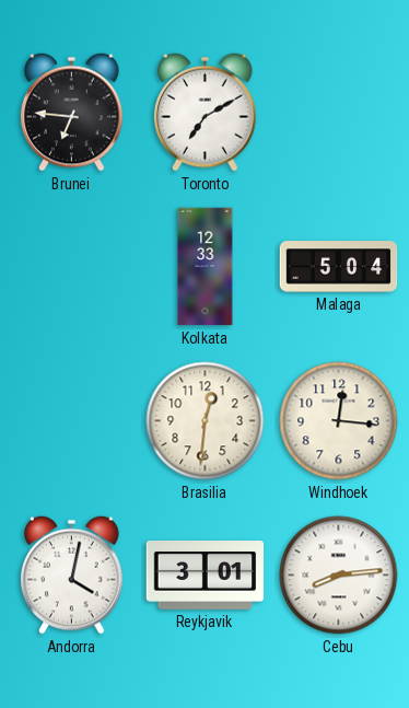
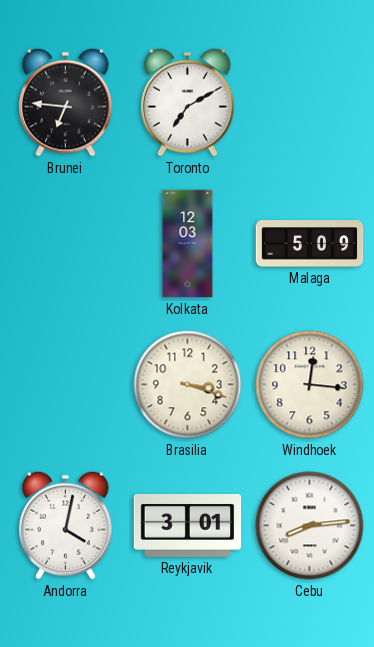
Kolkata: 12:33 -> 12:03
Malaga: 5:04 -> 5:09
Brasilia: 12:31 -> 3:18
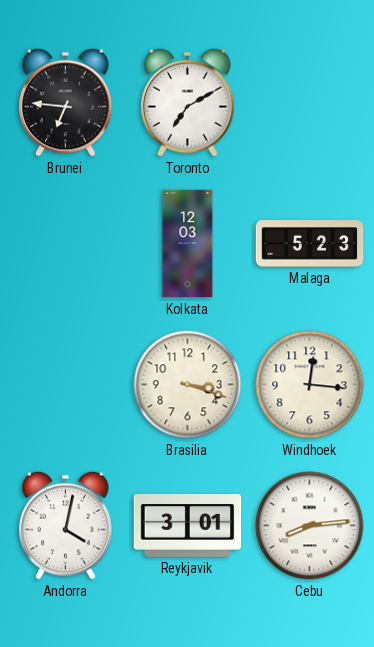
Malaga: 5:09 -> 5:23
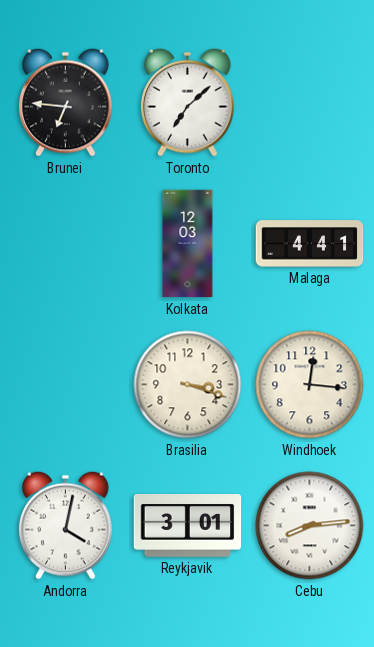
Toronto: 7:10 -> 7:08
Malaga: 5:23 -> 4:41
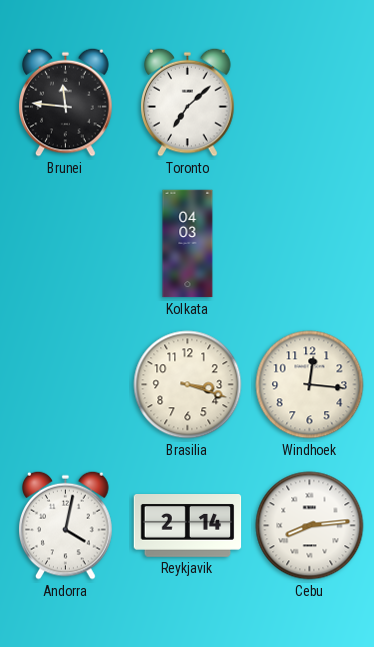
Brunei: 6:46 -> 11:46
Kolkata: 12:03 -> 04:03
Malaga: 4:41 -> none
Reykjavik: 3:01 -> 2:14
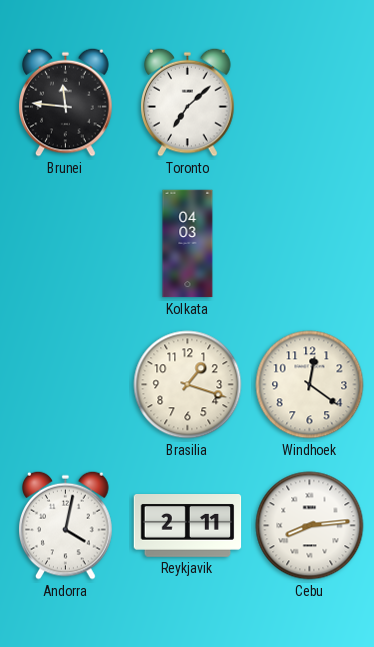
Brasilia: 3:18 -> 1:18
Windhoek: 12:16 -> 12:21
Reykjavik: 2:14 -> 2:11
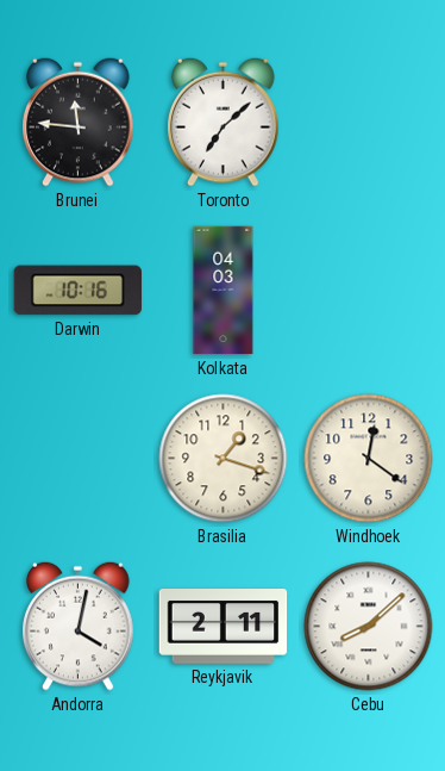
Darwin: none -> 10:16
Cebu: 8:14 -> 8:08
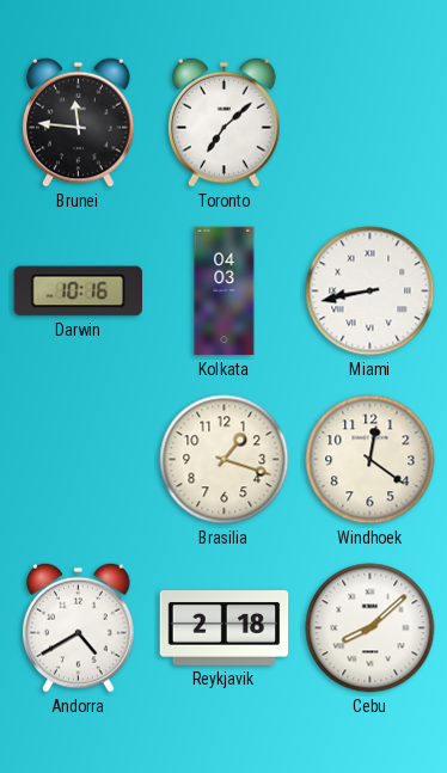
Miami: none -> 8:43
Andorra: 4:02 -> 4:40
Reykjavik: 2:11 -> 2:18
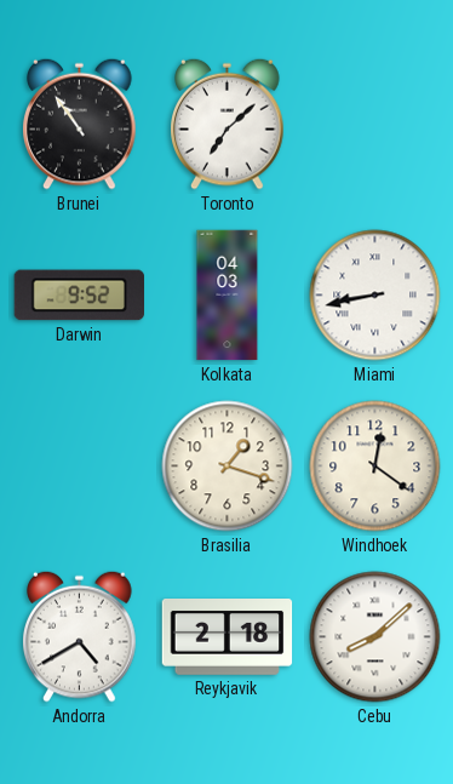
Brunei: 11:46 -> 10:54
Darwin: 10:16 -> 9:52
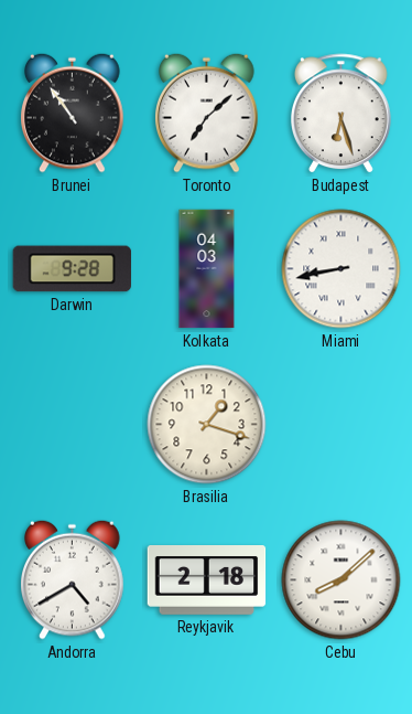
Budapest: none -> 6:27
Darwin: 9:52 -> 9:28
Windhoek: 12:21 -> none
